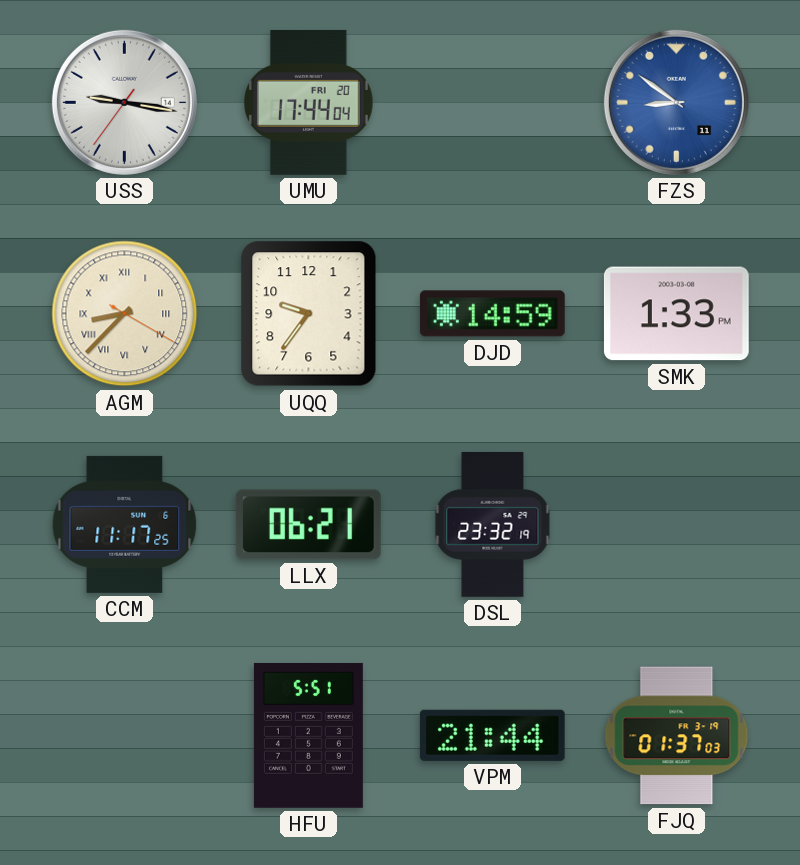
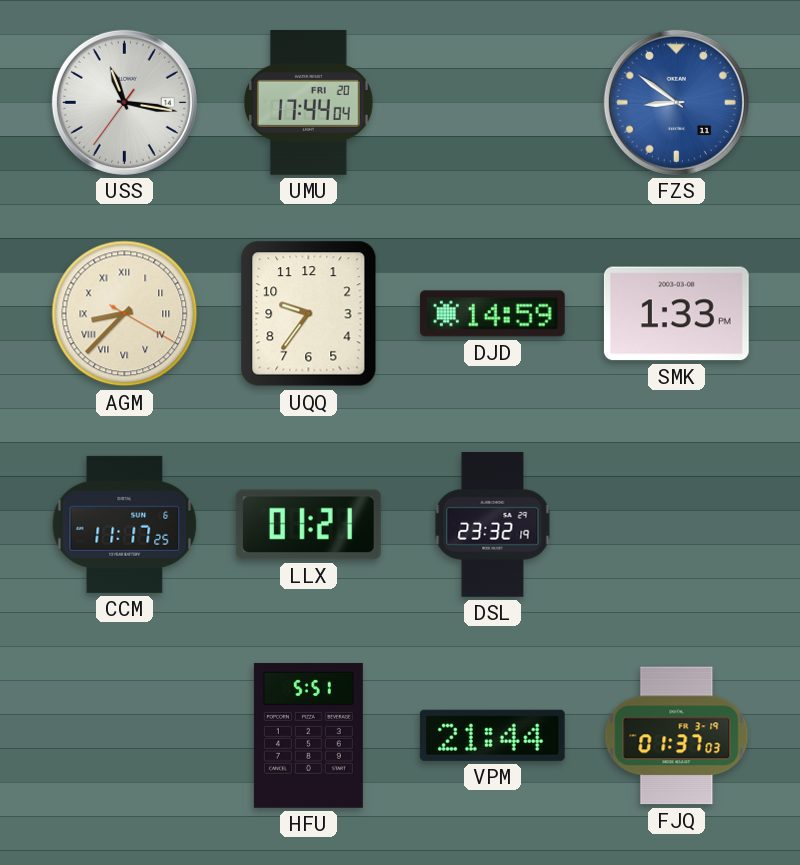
USS: 9:16 -> 11:16
LLX: 06:21 -> 01:21
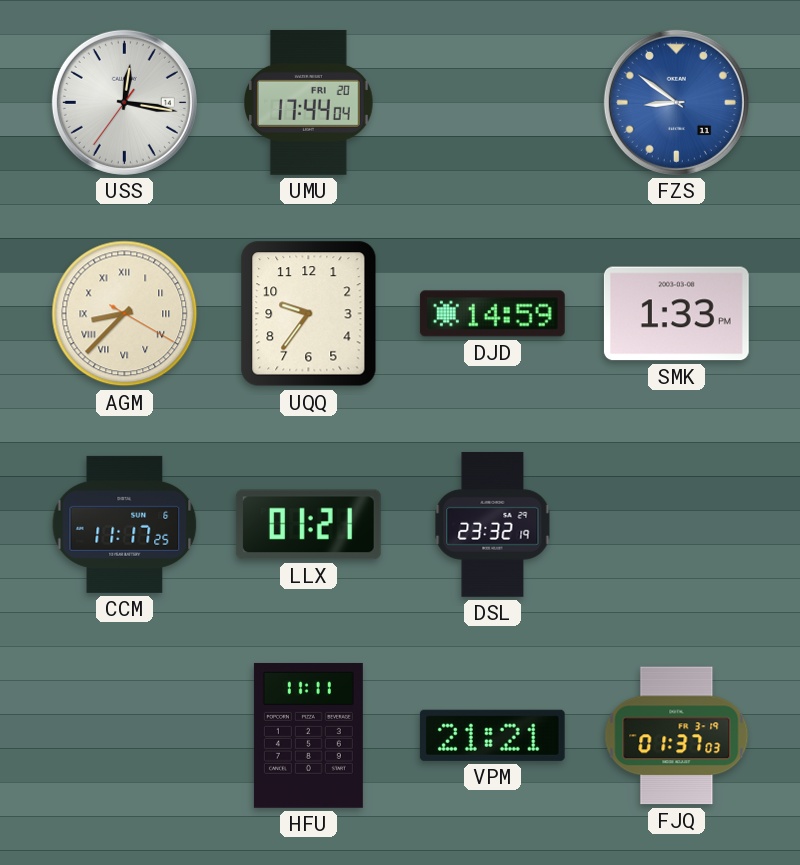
USS: 11:16 -> 12:16
HFU: 5:51 -> 11:11
VPM: 21:44 -> 21:21
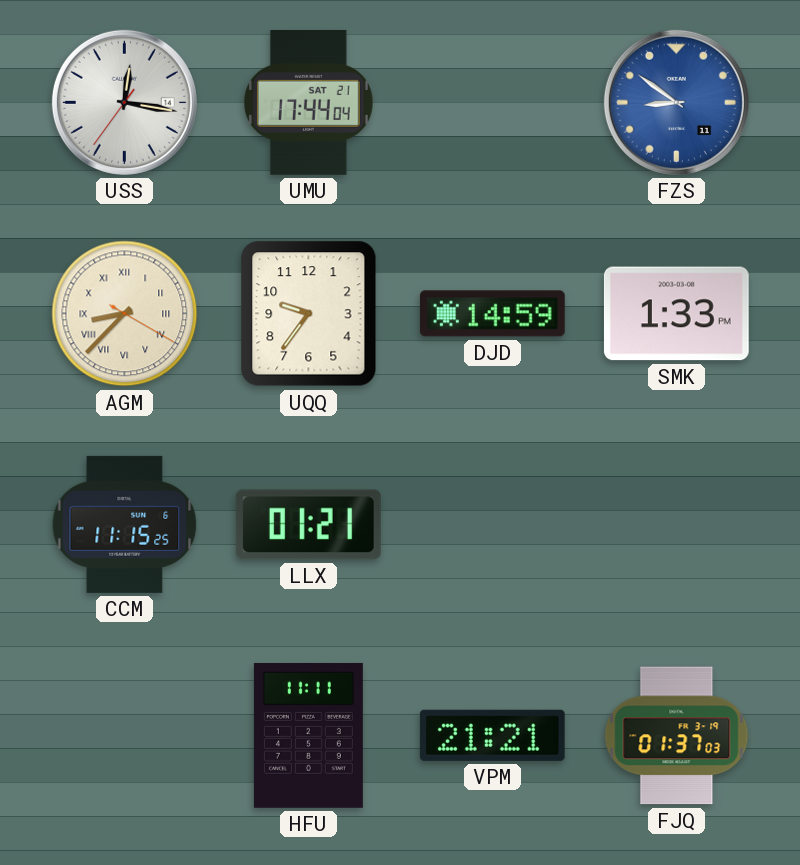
UMU date: FRI 20 -> SAT 21
CCM: 11:17 -> 11:15
DSL: 23:32 -> none
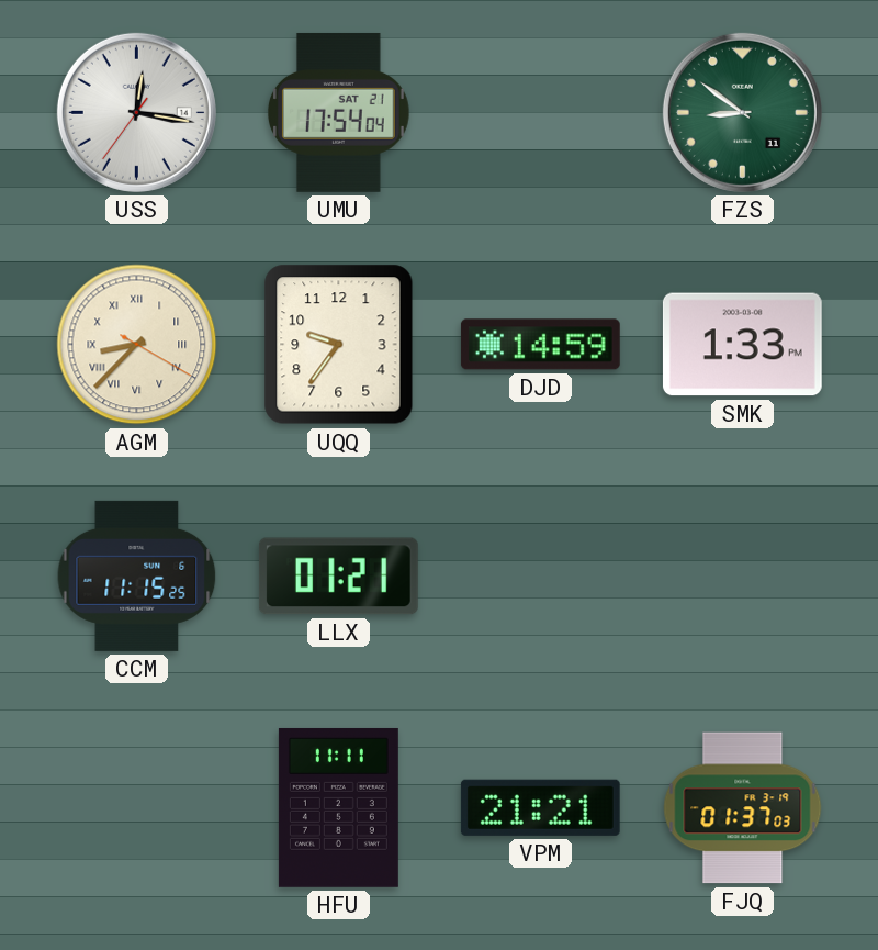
UMU: 17:44 -> 17:54
FZS dial: blue -> green
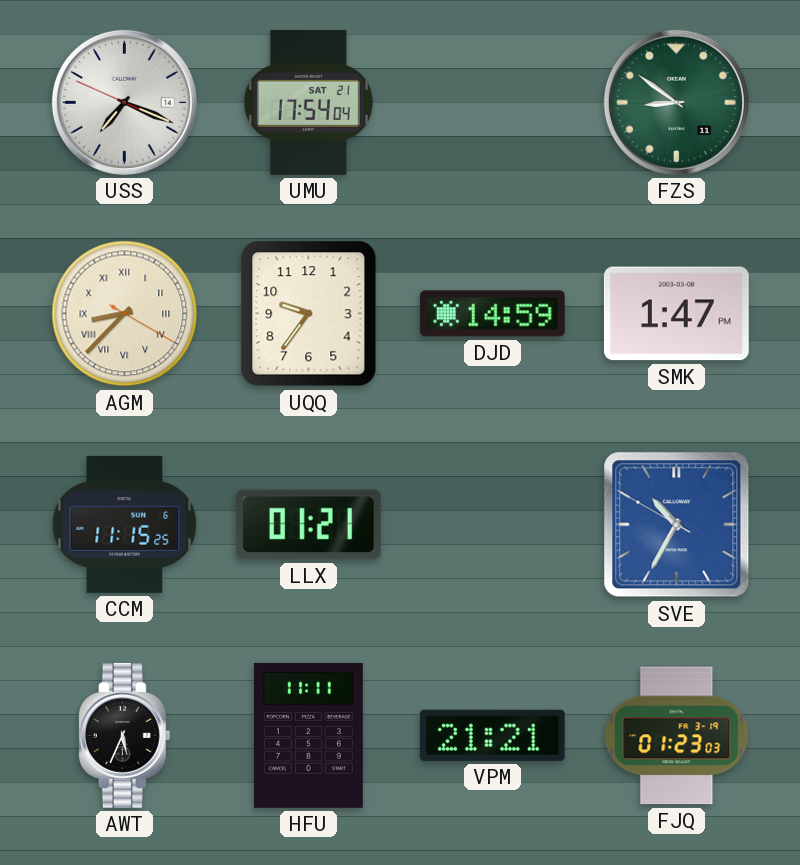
USS: 12:16 -> 7:18
SMK: 1:33 -> 1:47
SVE: none -> 10:34
AWT: none -> 5:34
FJQ: 01:37 -> 01:23
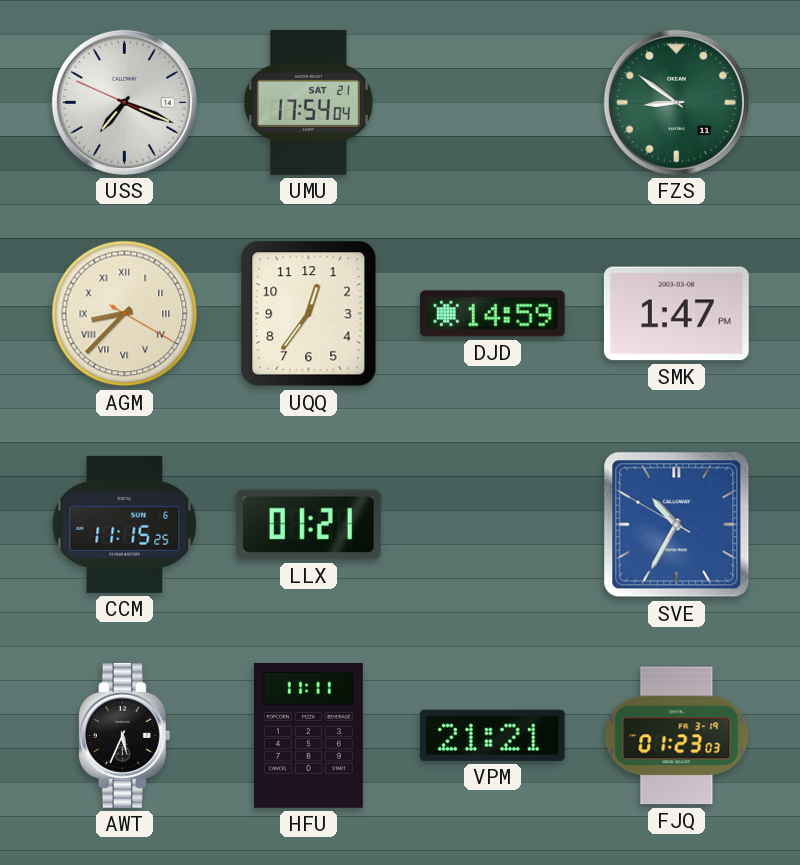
UQQ: 9:36 -> 12:36
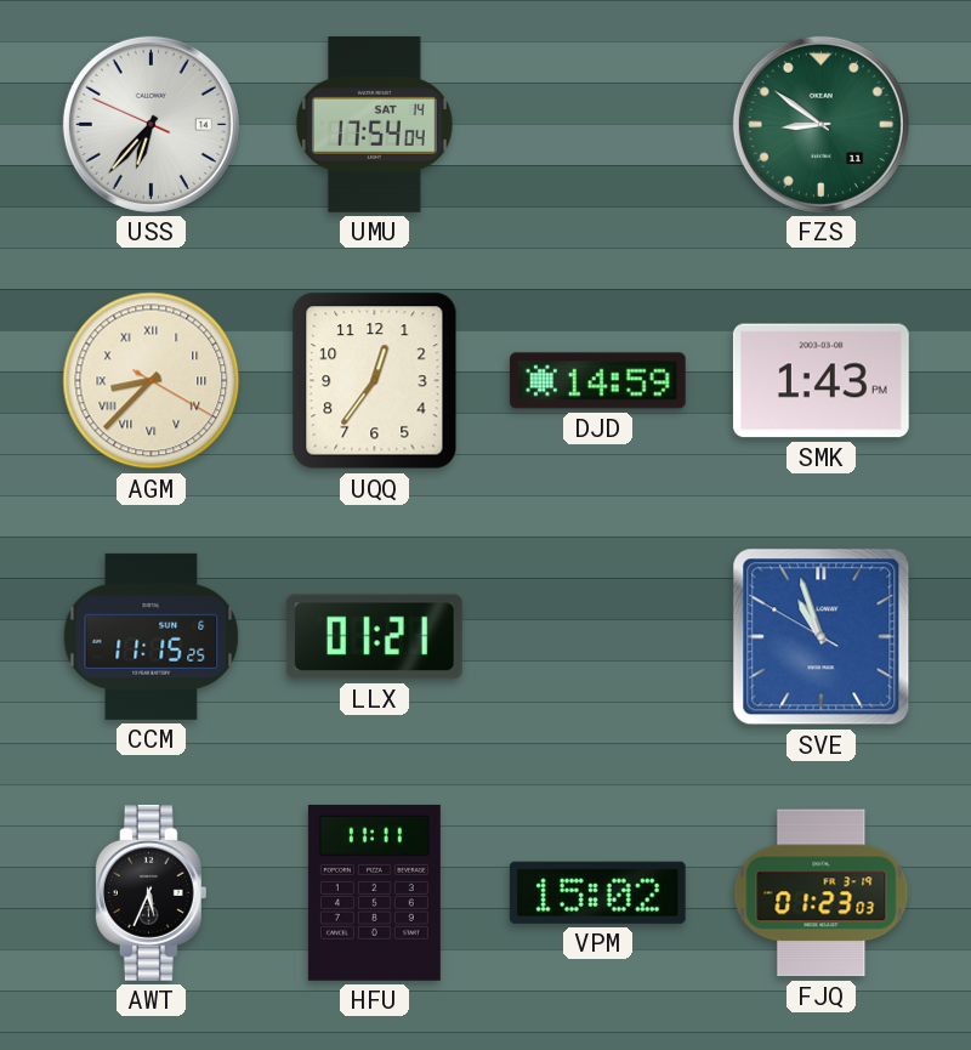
USS: 7:18 -> 6:36
UMU date: SAT 21 -> SAT 14
SMK: 1:47 -> 1:43
SVE: 10:34 -> 10:56
VPM: 21:21 -> 15:02
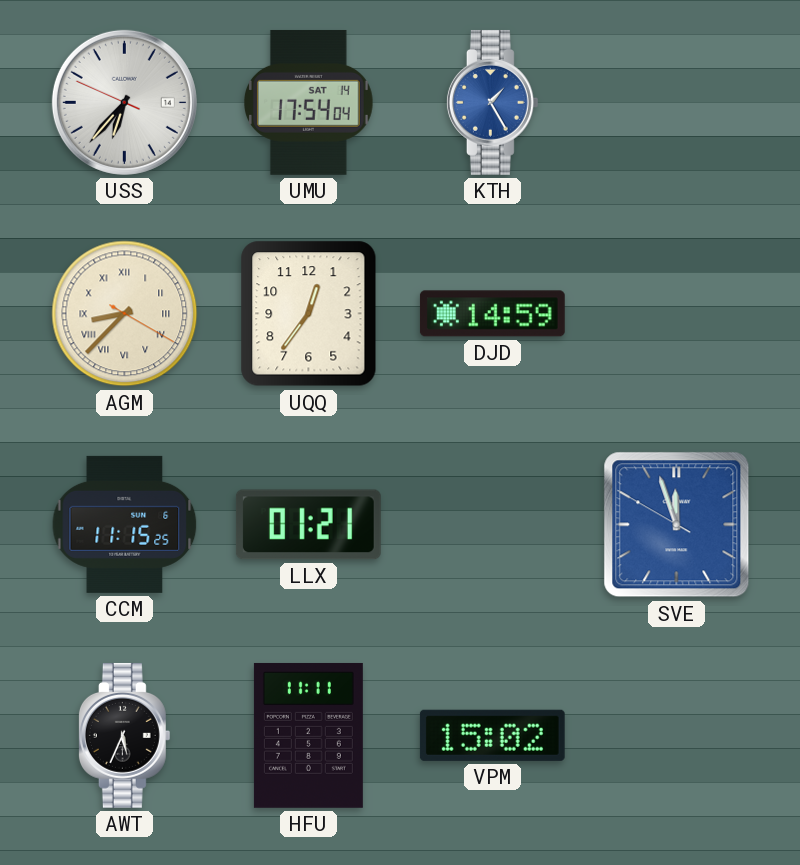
KTH: none -> 1:25
FZS: 8:51 -> none
SMK: 1:43 -> none
SVE: 10:56 -> 11:56
FJQ: 01:23 -> none
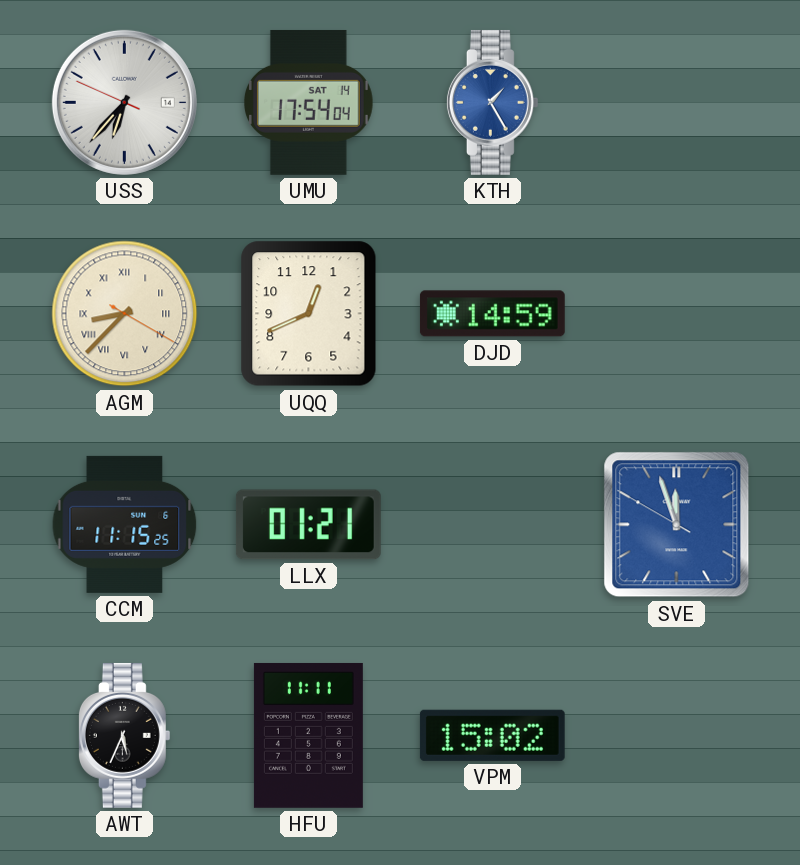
UQQ: 12:36 -> 12:41
